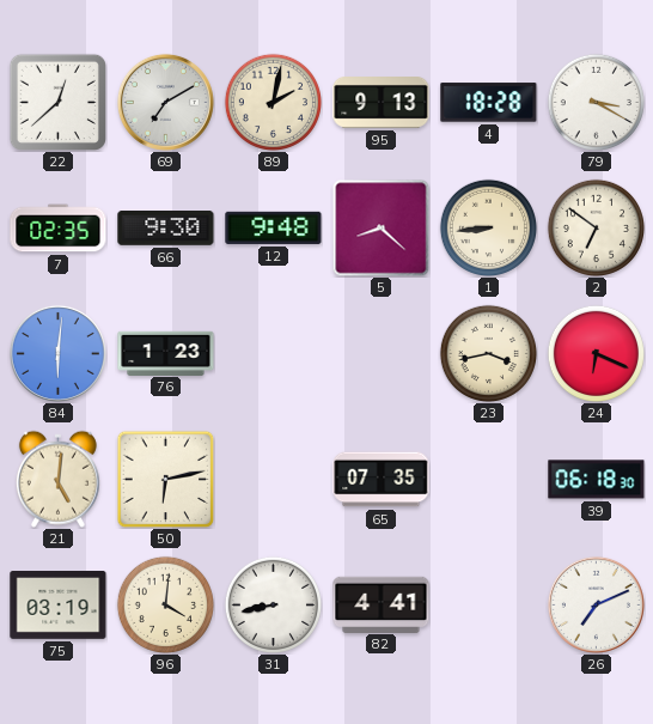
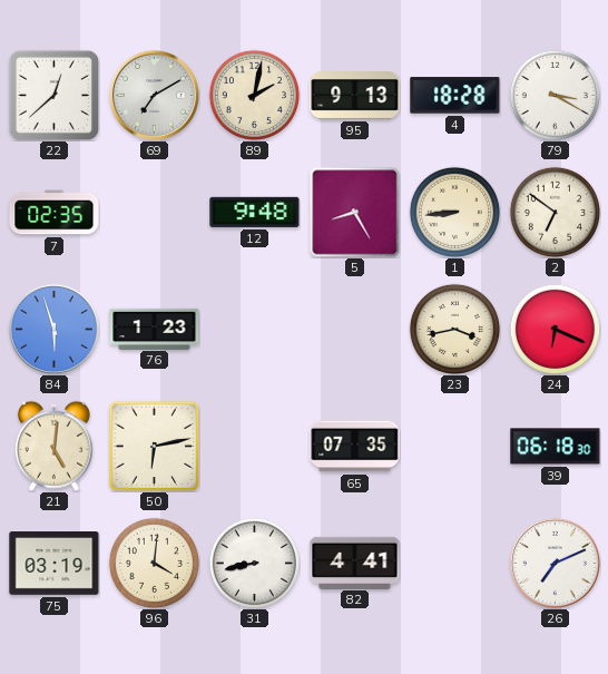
66: 9:30 -> none
5: 8:22 -> 8:25
84: 6:01 -> 5:57
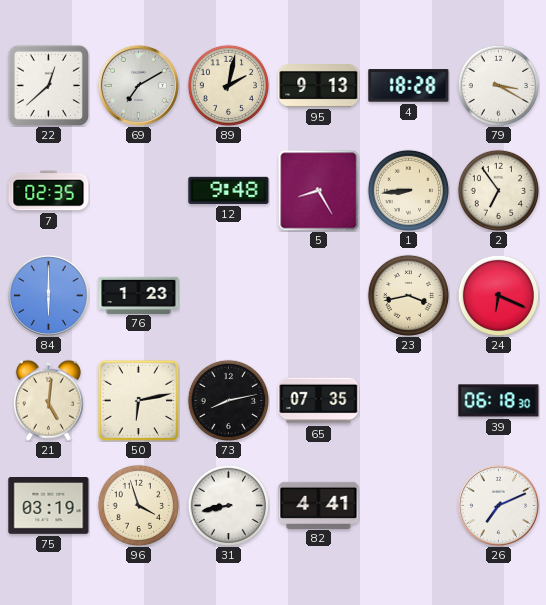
2: 6:51 -> 6:54
84: 5:57 -> 6:00
73: none -> 8:13
96: 4:01 -> 3:57
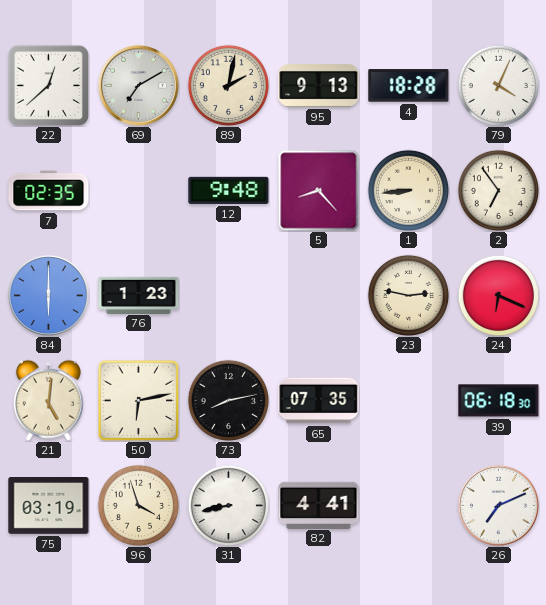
79: 3:20 -> 4:04
5: 8:25 -> 8:23
23: 3:43 -> 2:47
